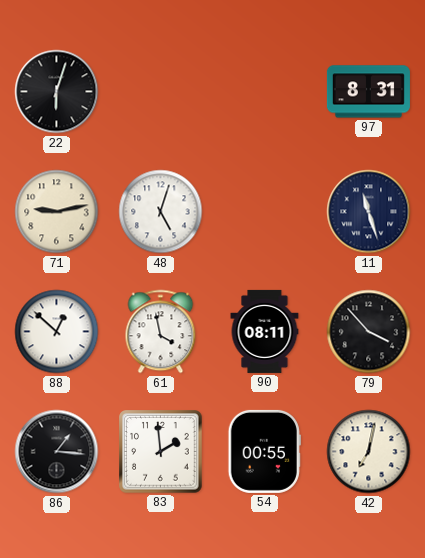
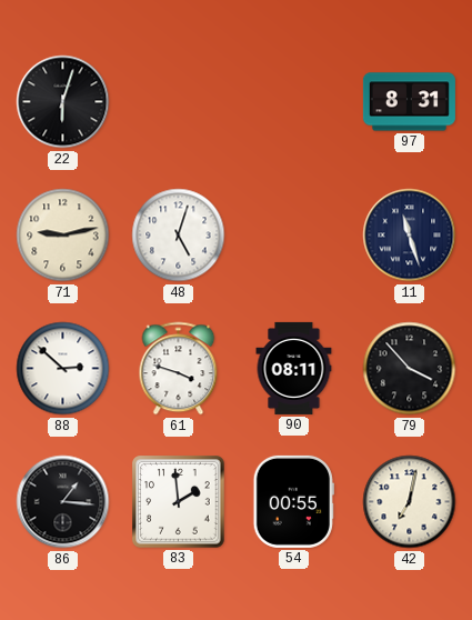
88: 12:52 -> 2:52
61: 3:58 -> 3:48
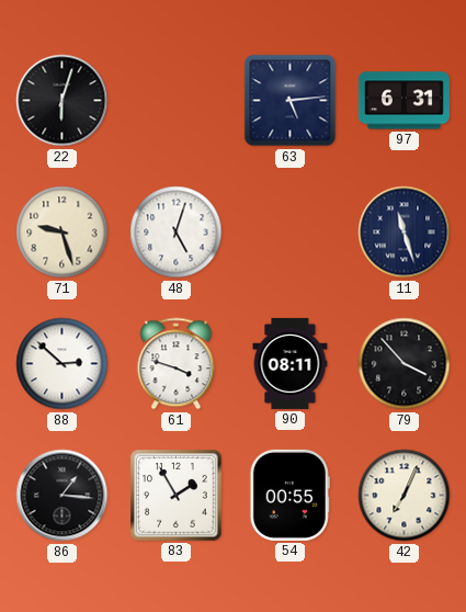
63: none -> 5:14
97: 8:31 -> 6:31
71: 9:13 -> 9:27
83: 1:59 -> 1:55
42: 7:02 -> 7:04
